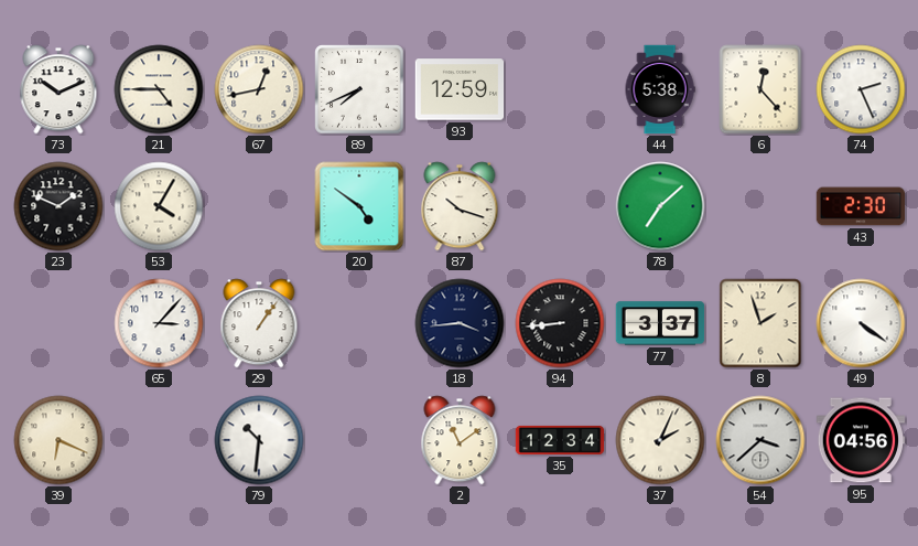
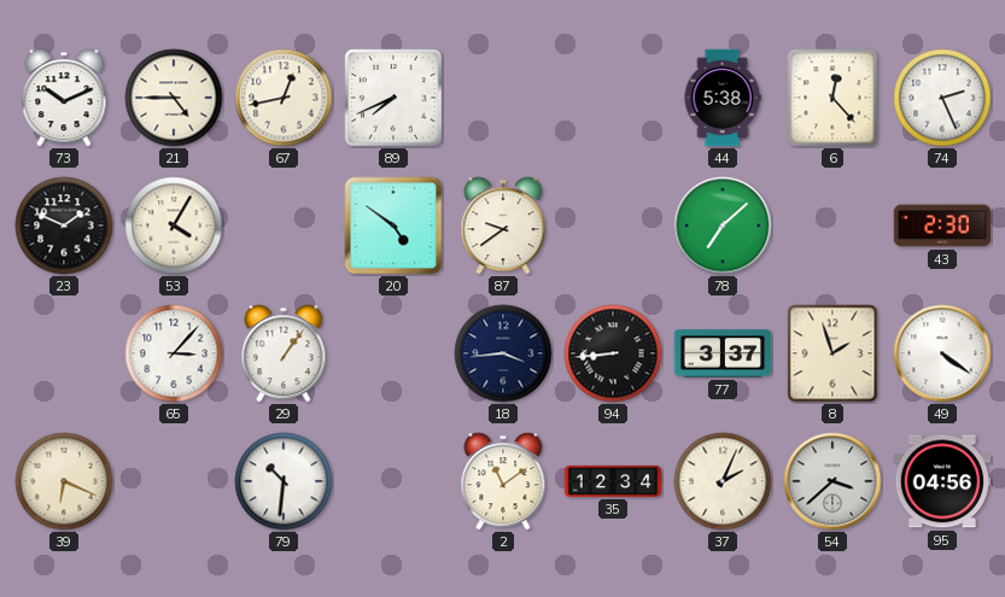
93: 12:59 -> none
87: 10:18 -> 9:39
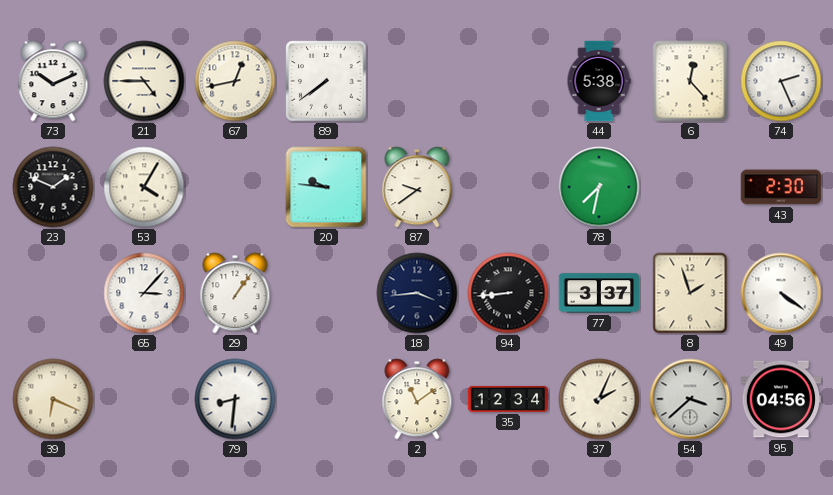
89: 7:41 -> 7:39
20: 4:51 -> 9:46
78: 7:08 -> 7:32
79: 10:31 -> 8:31
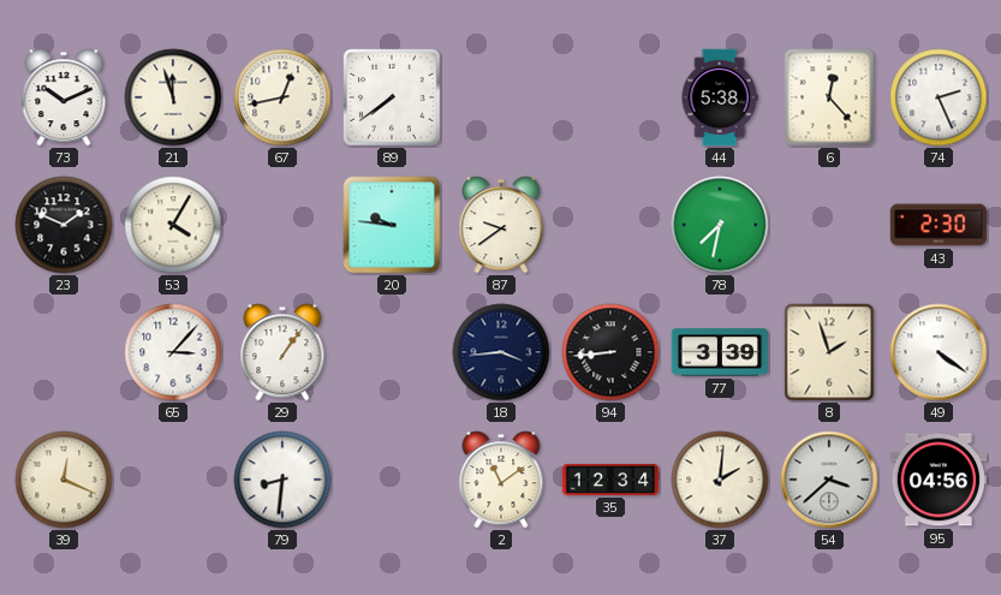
21: 4:45 -> 11:57
77: 3:37 -> 3:39
39: 6:19 -> 12:19
37: 2:04 -> 2:01
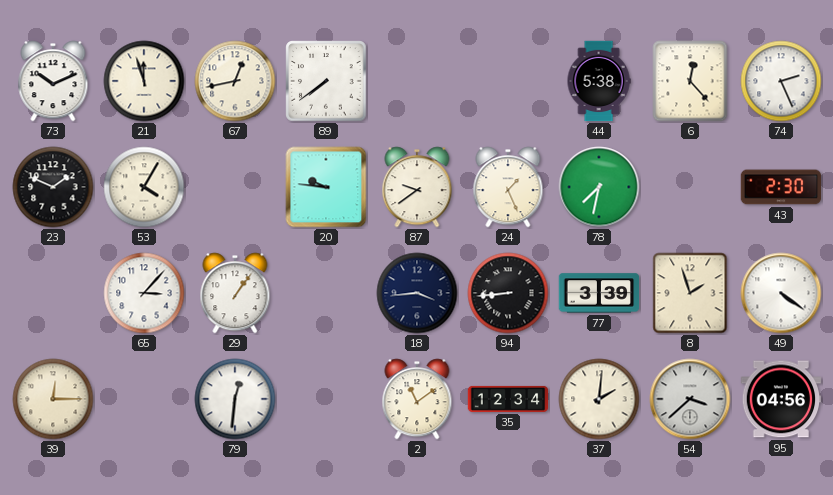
24: none -> 1:26
39: 12:19 -> 12:15
79: 8:31 -> 12:31
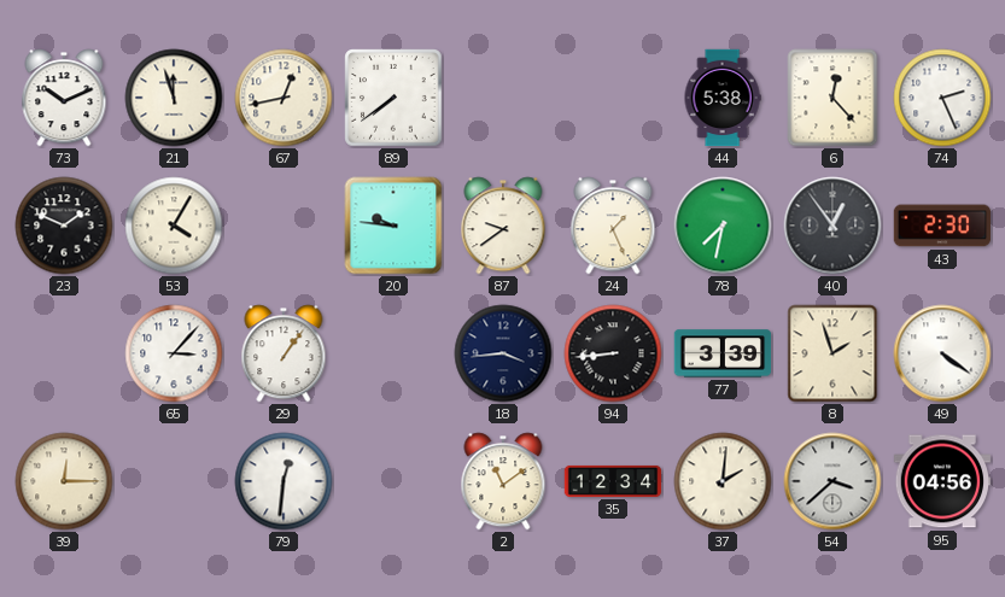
40: none -> 12:54
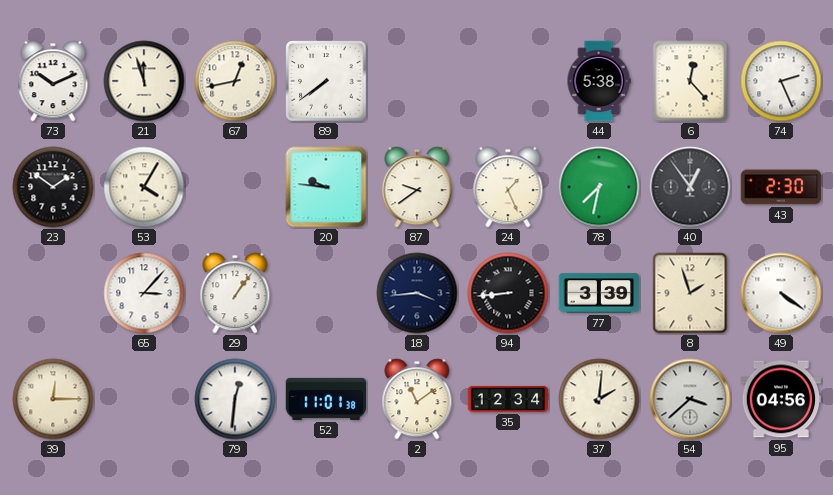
23: 1:49 -> 1:51
52: none -> 11:01
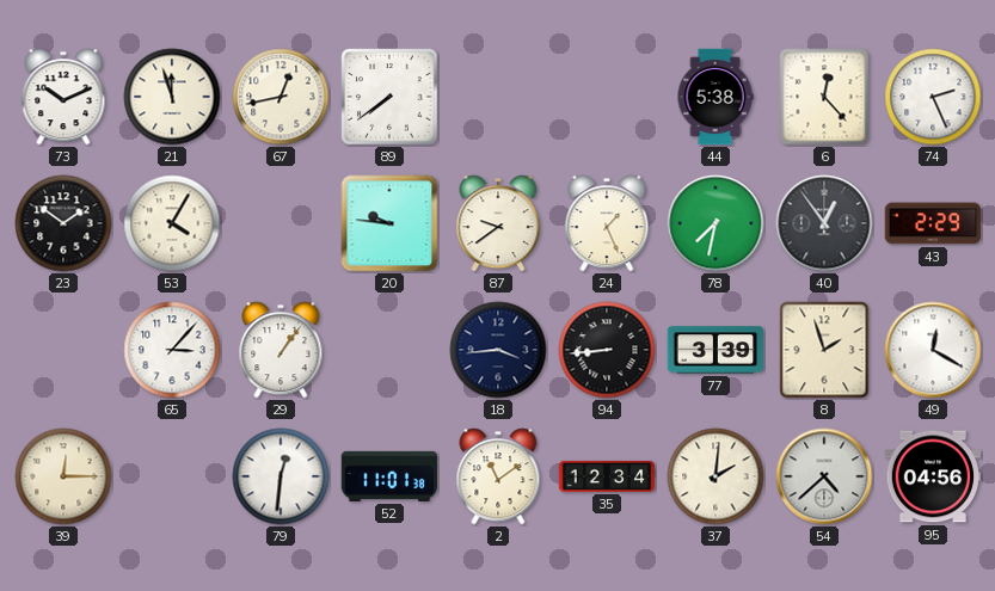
43: 2:30 -> 2:29
49: 4:21 -> 12:20
54: 3:38 -> 4:38
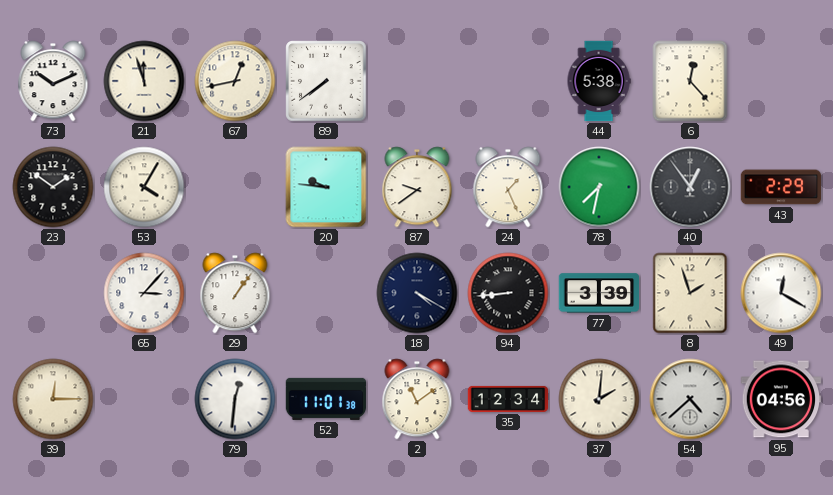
74: 2:26 -> none
18: 3:44 -> 4:20
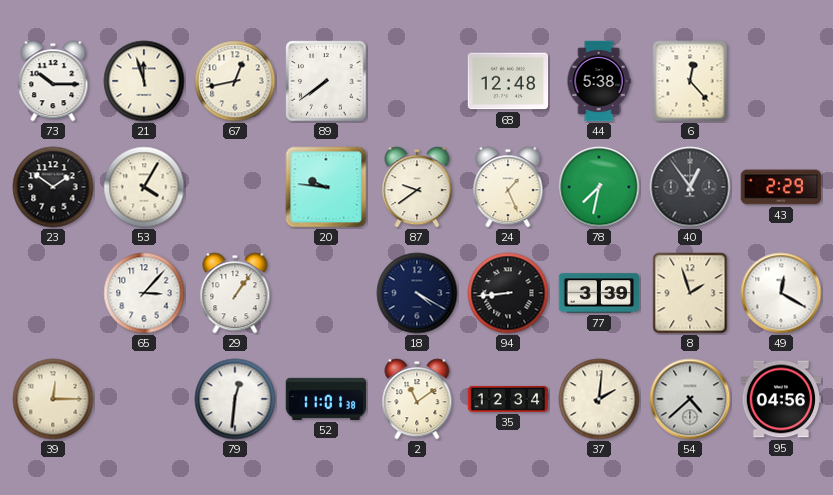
73: 10:11 -> 10:15
68: none -> 12:48
